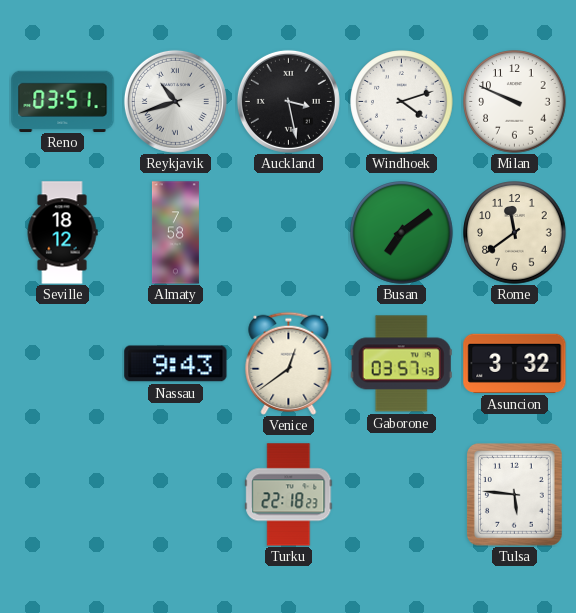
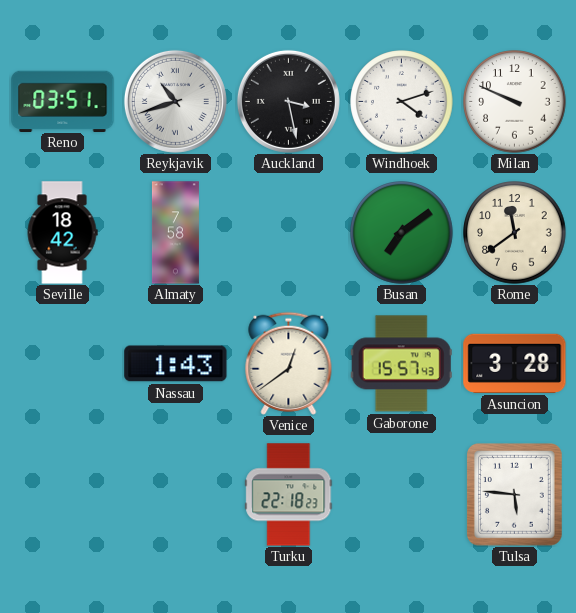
Seville: 18:12 -> 18:42
Nassau: 9:43 -> 1:43
Gaborone: 03:57 -> 15:57
Asuncion: 3:32 -> 3:28
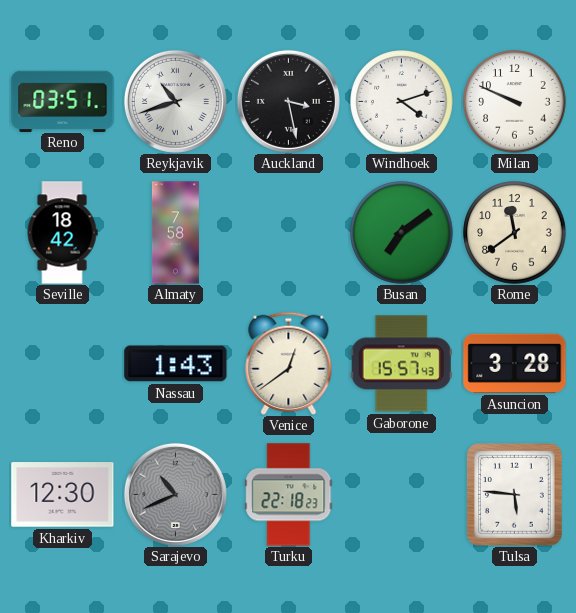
Kharkiv: none -> 12:30
Sarajevo: none -> 10:41
